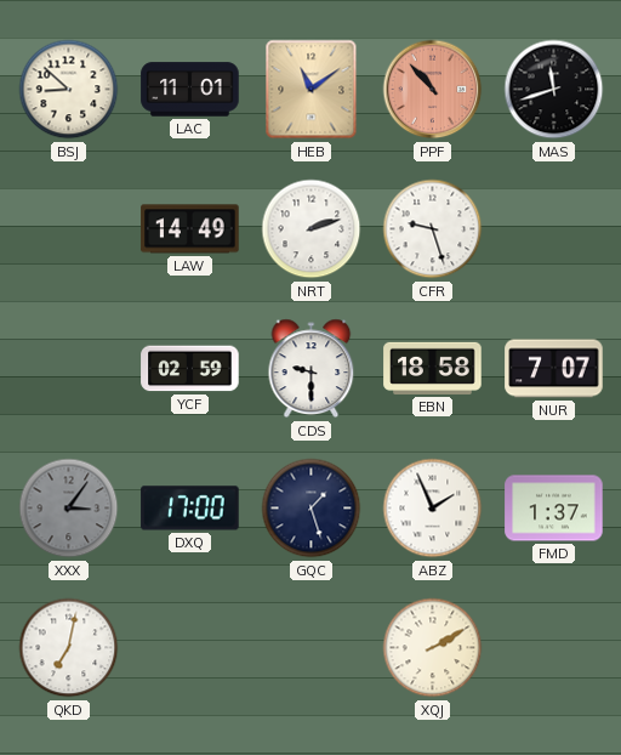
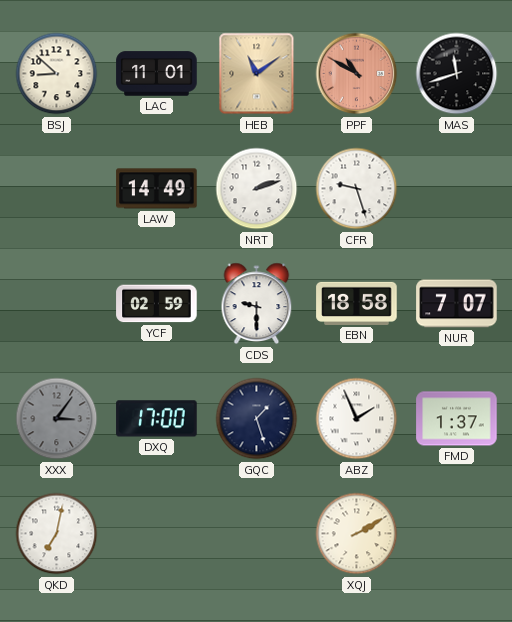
PPF: 10:53 -> 10:50
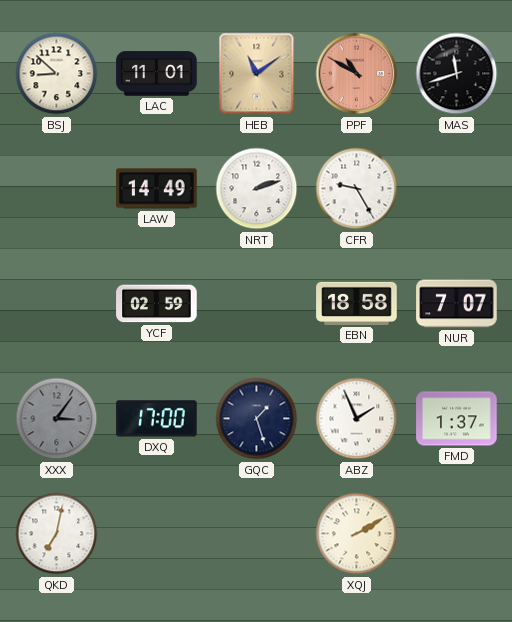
CFR: 9:27 -> 9:25
CDS: 9:30 -> none
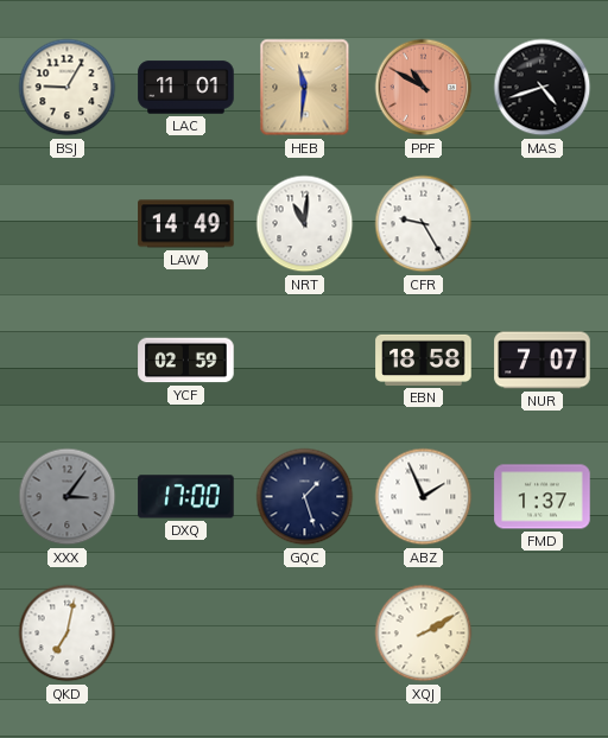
BSJ: 8:52 -> 9:05
HEB: 11:09 -> 11:31
MAS: 11:42 -> 4:42
NRT: 2:12 -> 11:01
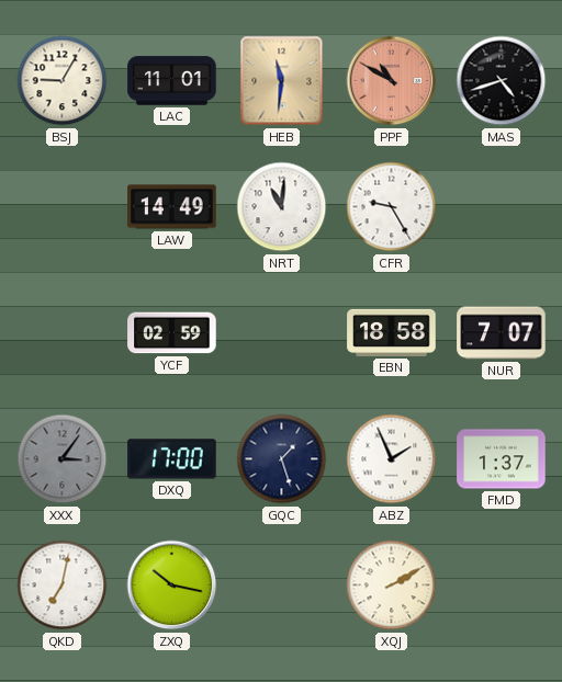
ZXQ: none -> 10:17
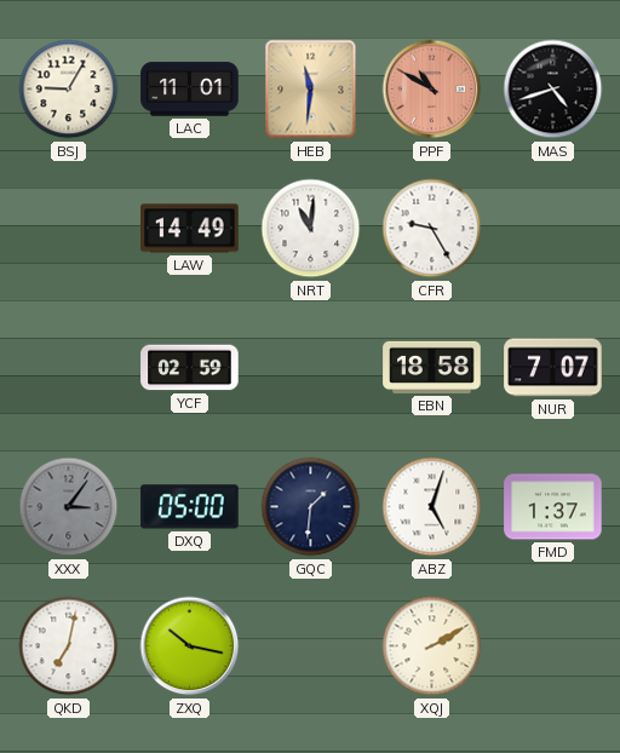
DXQ: 17:00 -> 05:00
GQC: 1:27 -> 1:31
ABZ: 1:56 -> 5:03
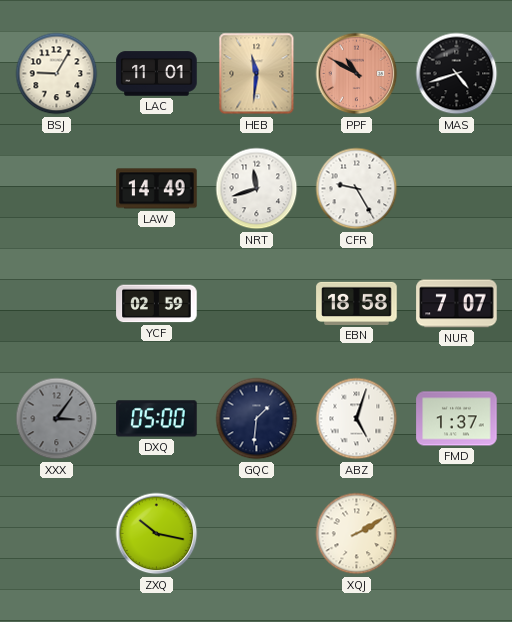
NRT: 11:01 -> 11:42
QKD: 7:02 -> none
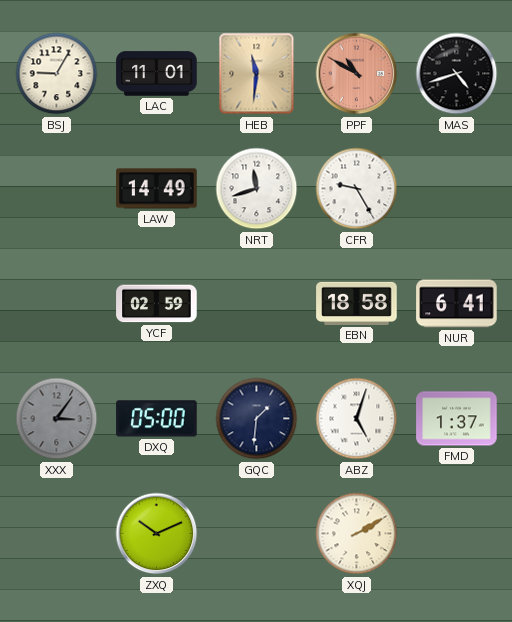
NUR: 7:07 -> 6:41
ZXQ: 10:17 -> 10:11
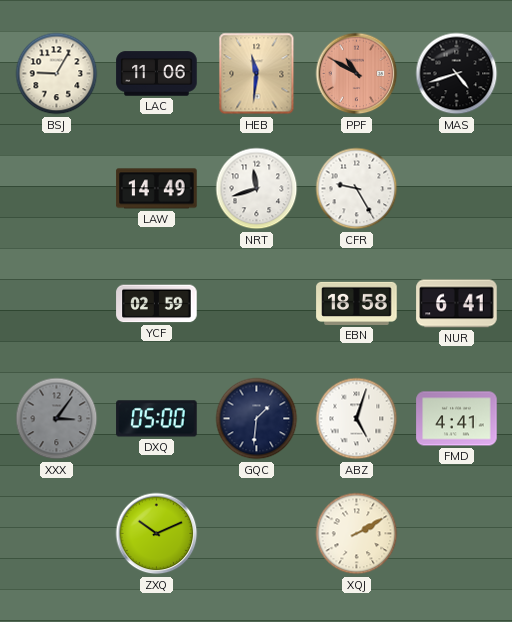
LAC: 11:01 -> 11:06
FMD: 1:37 -> 4:41
